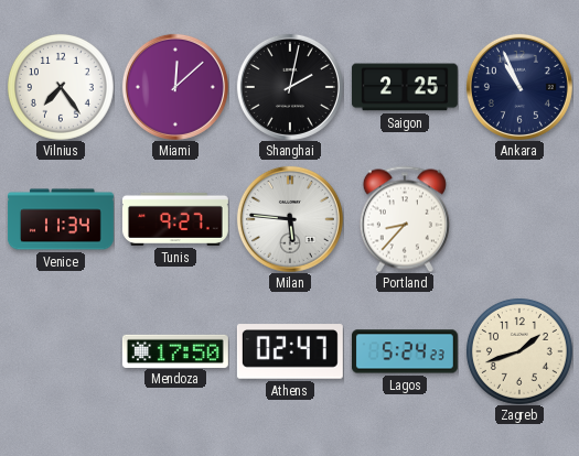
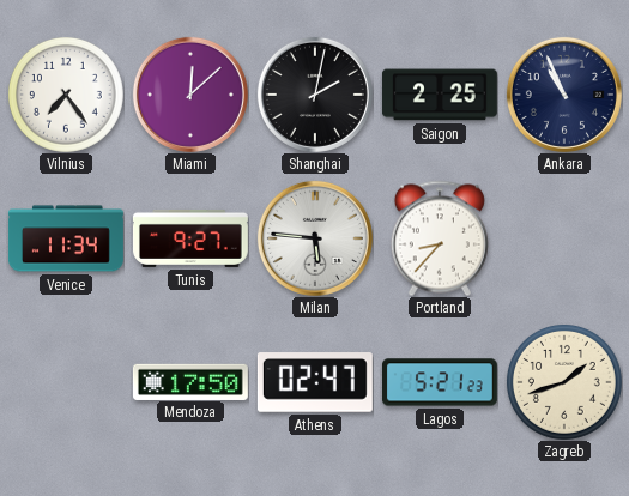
Lagos: 5:24 -> 5:21
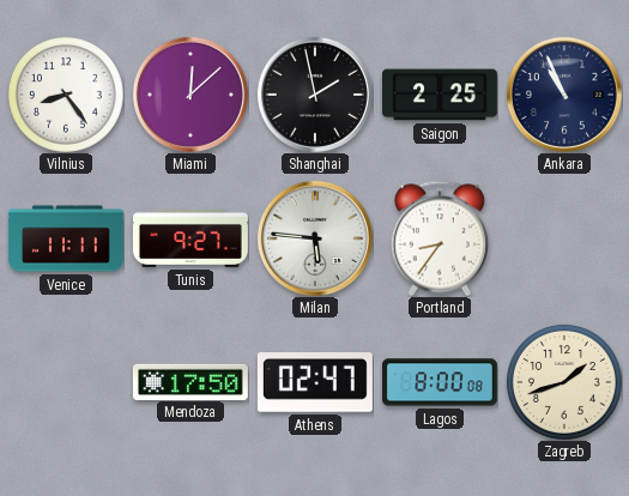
Vilnius: 7:24 -> 8:24
Shanghai: 2:02 -> 1:58
Venice: 11:34 -> 11:11
Portland: 8:37 -> 8:36
Lagos: 5:21 -> 8:00
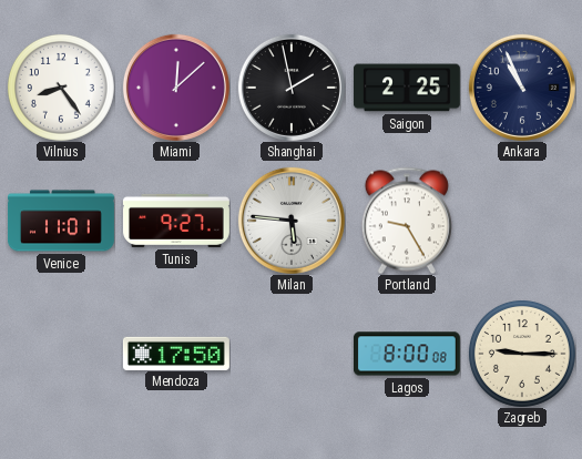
Venice: 11:11 -> 11:01
Portland: 8:36 -> 9:25
Athens: 02:47 -> none
Zagreb: 1:42 -> 9:15
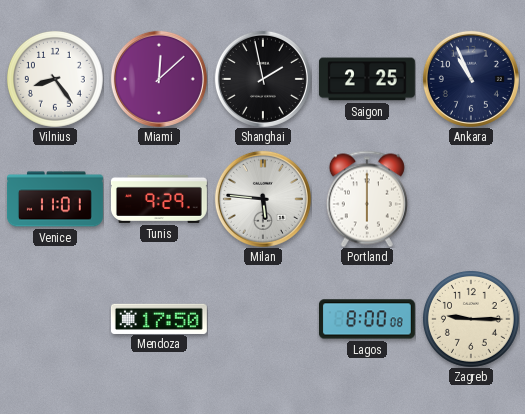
Tunis: 9:27 -> 9:29
Portland: 9:25 -> 6:00
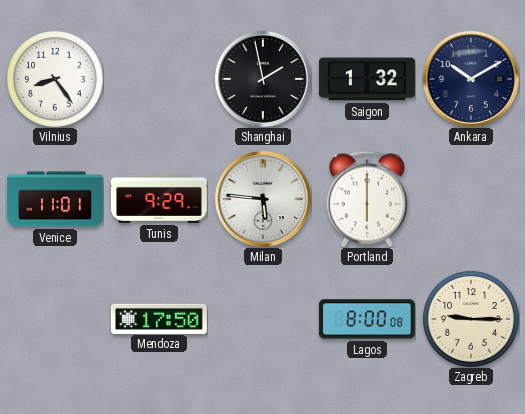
Miami: 12:08 -> none
Saigon: 2:25 -> 1:32
Ankara: 10:56 -> 10:10
